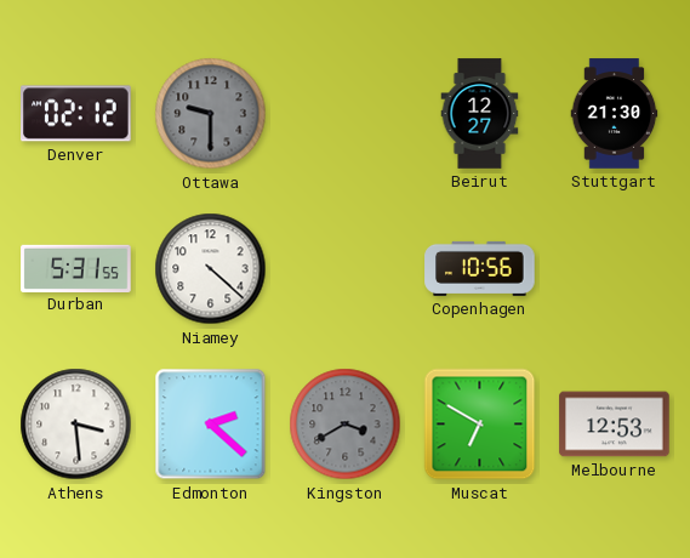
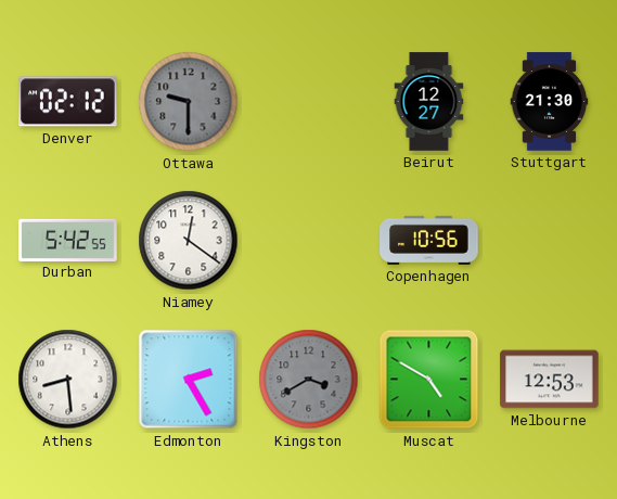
Durban: 5:31 -> 5:42
Niamey: 4:22 -> 12:21
Athens: 3:29 -> 8:29
Edmonton: 2:22 -> 2:25
Muscat: 6:50 -> 4:50
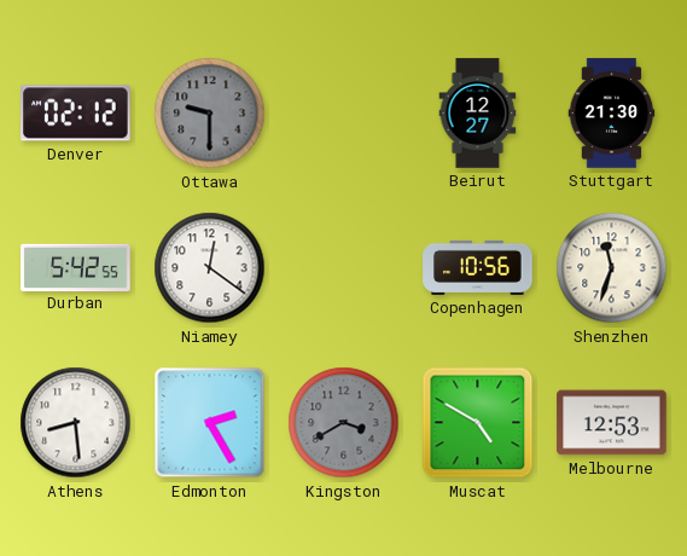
Shenzhen: none -> 11:33
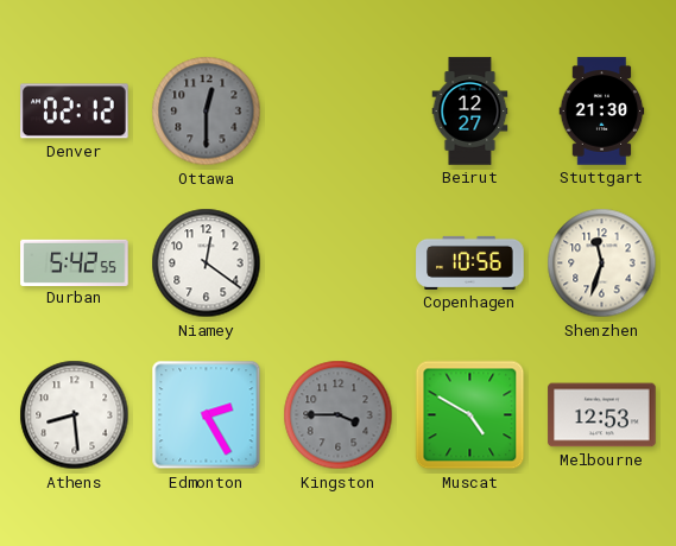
Ottawa: 9:30 -> 12:30
Kingston: 3:40 -> 3:45
